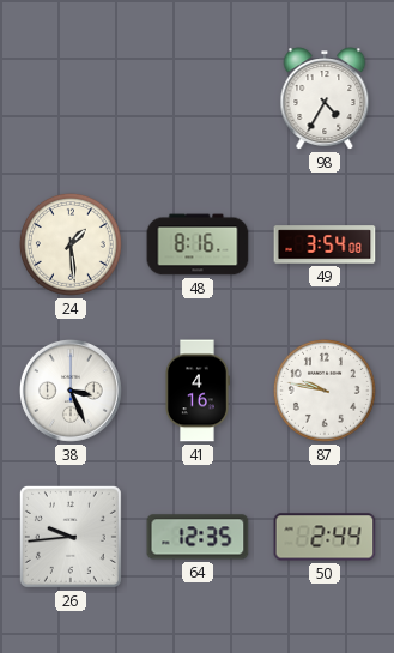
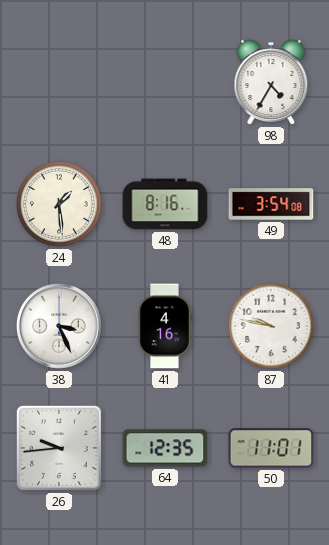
50: 2:44 -> 11:01
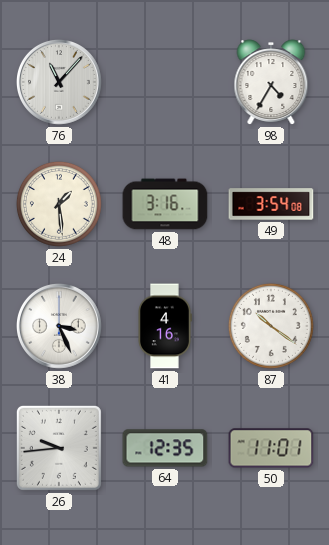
76: none -> 11:07
48: 8:16 -> 3:16
87: 9:47 -> 10:21
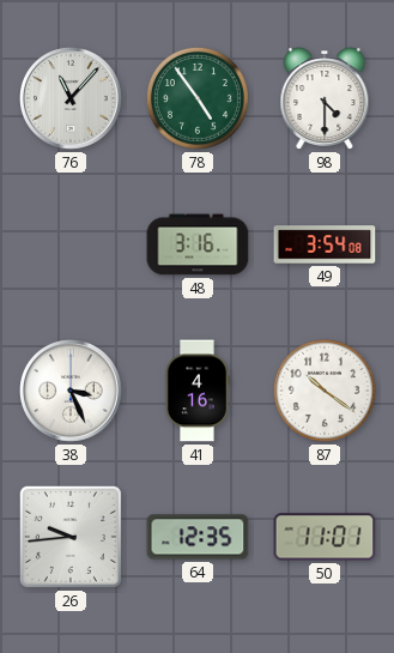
78: none -> 4:54
98: 4:35 -> 4:30
24: 1:29 -> none
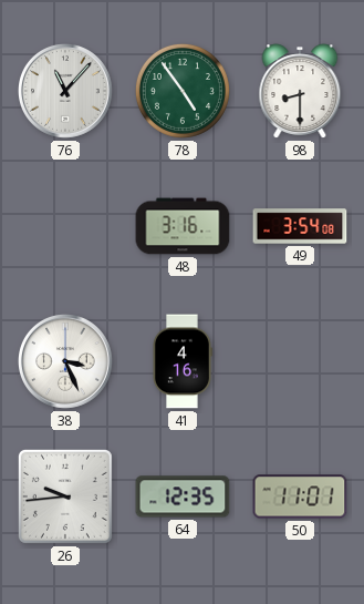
98: 4:30 -> 8:30
87: 10:21 -> none
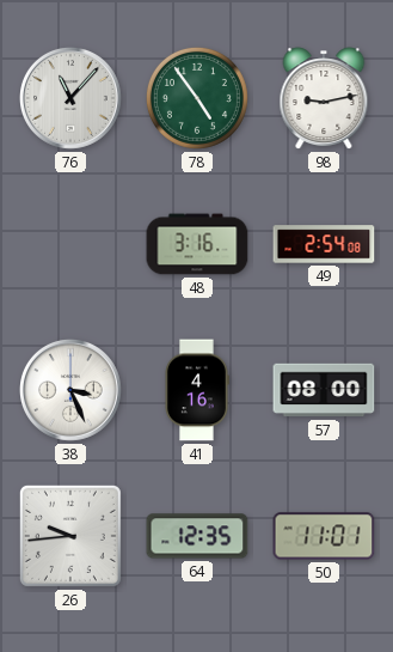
98: 8:30 -> 9:13
49: 3:54 -> 2:54
57: none -> 08:00
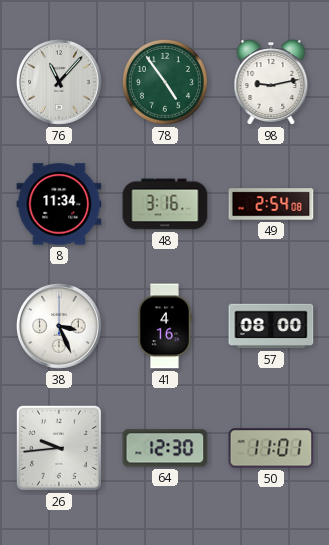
8: none -> 11:34
64: 12:35 -> 12:30
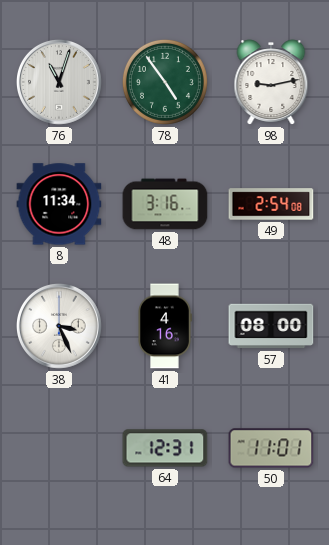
76: 11:07 -> 11:03
26: 9:44 -> none
64: 12:30 -> 12:31
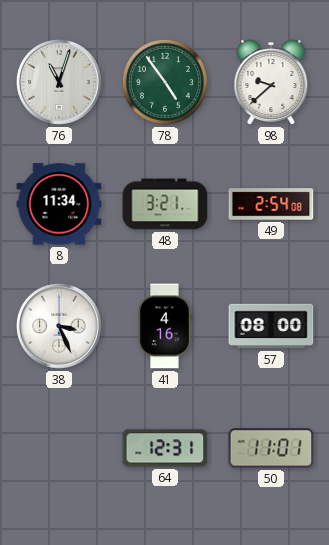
98: 9:13 -> 9:38
48: 3:16 -> 3:21
